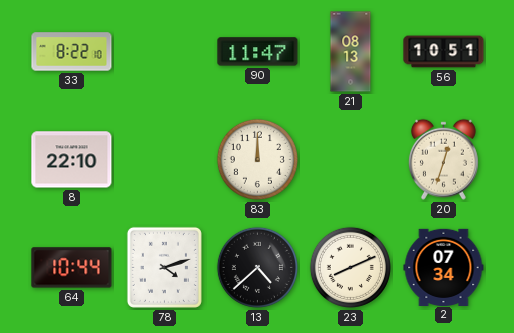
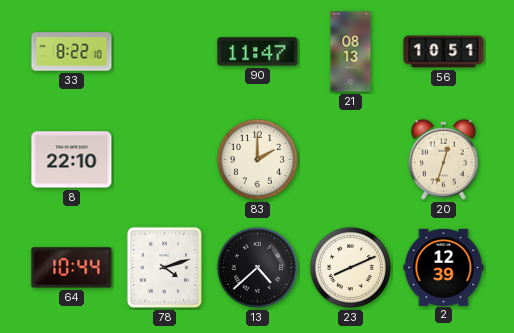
83: 12:00 -> 2:00
2: 07:34 -> 12:39
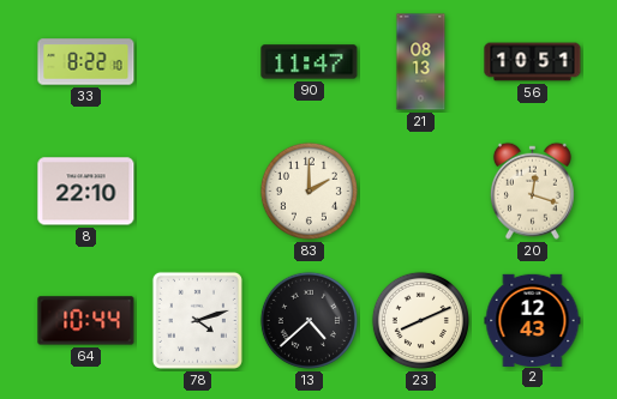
20: 12:33 -> 12:18
2: 12:39 -> 12:43
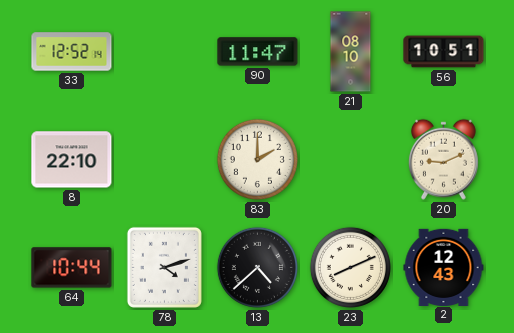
33: 8:22 -> 12:52
21: 08:13 -> 08:10
20: 12:18 -> 9:11
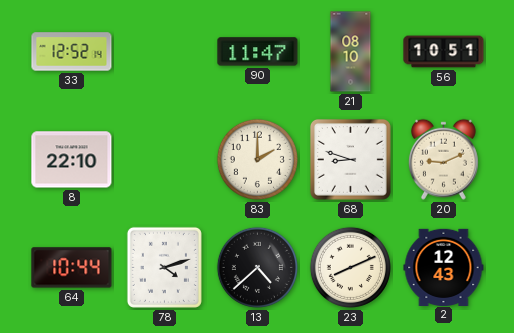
68: none -> 8:48
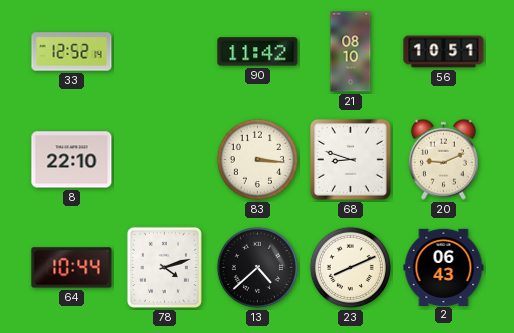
90: 11:47 -> 11:42
83: 2:00 -> 3:16
2: 12:43 -> 06:43
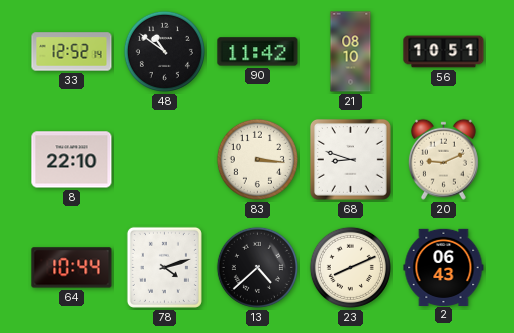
48: none -> 10:51
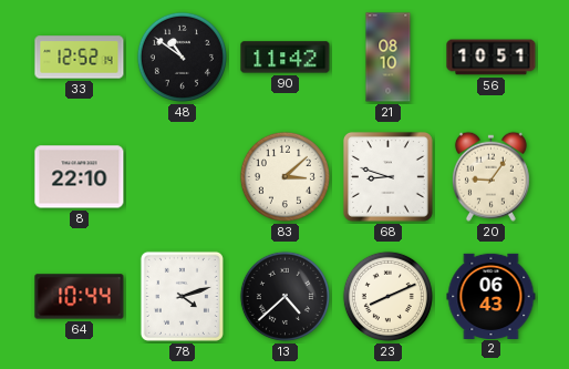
83: 3:16 -> 3:08
20: 9:11 -> 9:06
